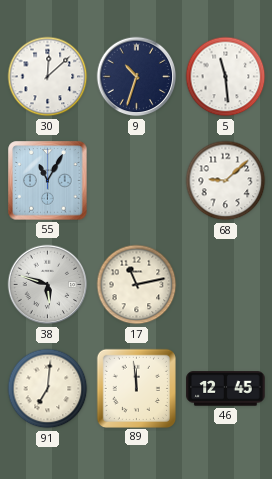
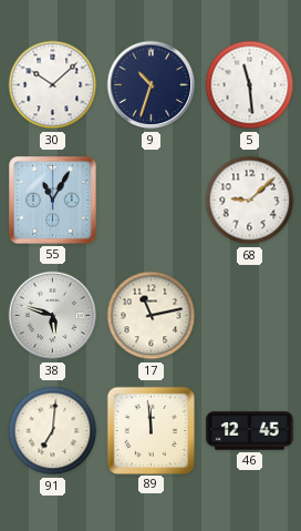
30: 12:08 -> 10:08
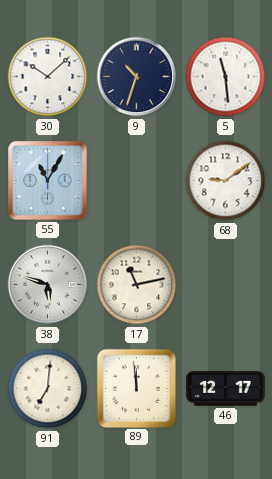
68: 9:08 -> 9:09
46: 12:45 -> 12:17
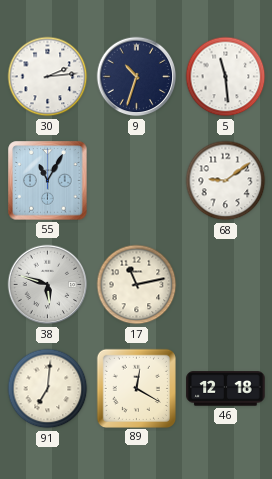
30: 10:08 -> 2:14
89: 11:59 -> 12:20
46: 12:17 -> 12:18
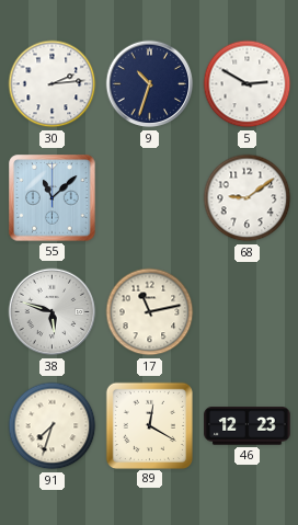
5: 11:29 -> 2:50
55: 11:05 -> 11:08
91: 7:01 -> 7:33
46: 12:18 -> 12:23
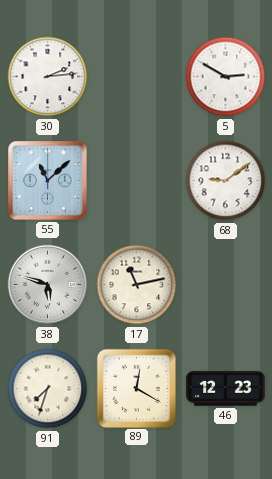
9: 10:33 -> none
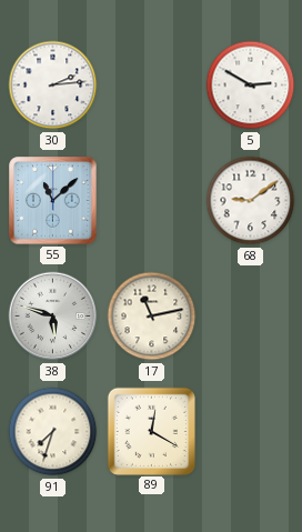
46: 12:23 -> none
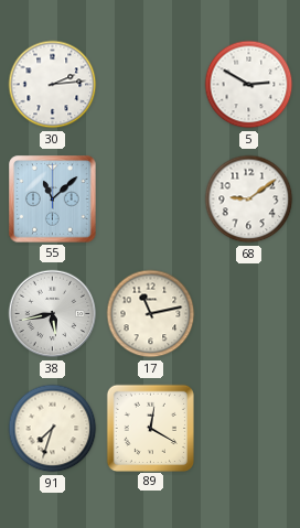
38: 5:48 -> 5:43
